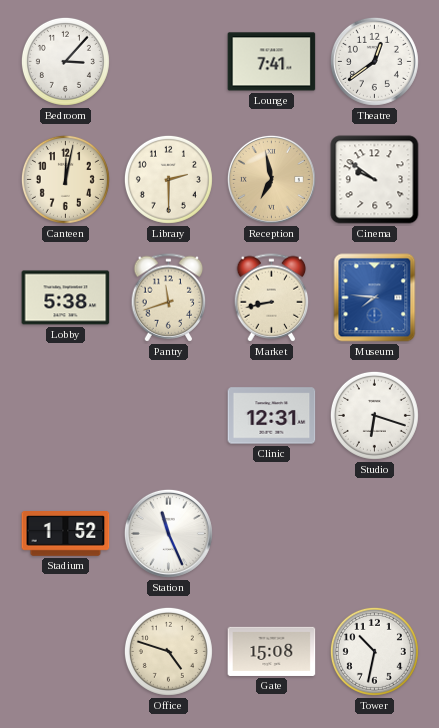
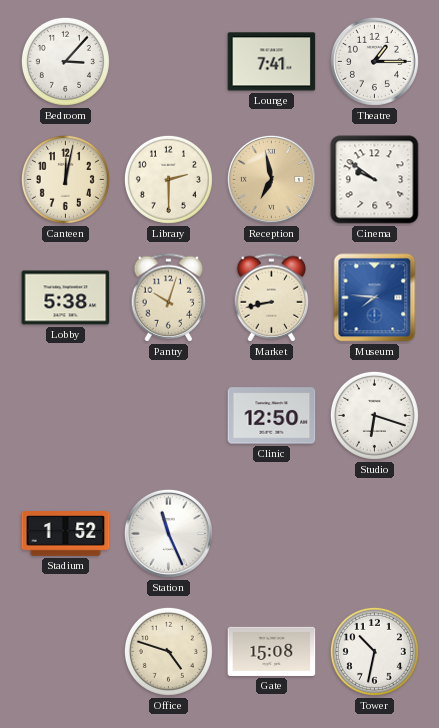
Theatre: 12:39 -> 1:15
Pantry: 11:42 -> 10:03
Clinic: 12:31 -> 12:50
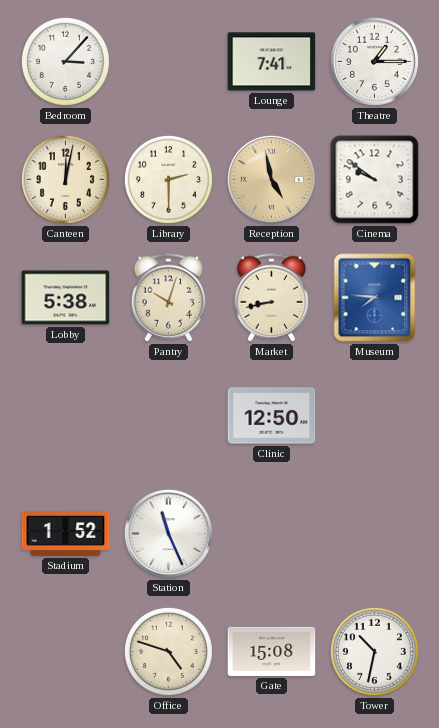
Reception: 6:58 -> 4:58
Studio: 6:18 -> none
